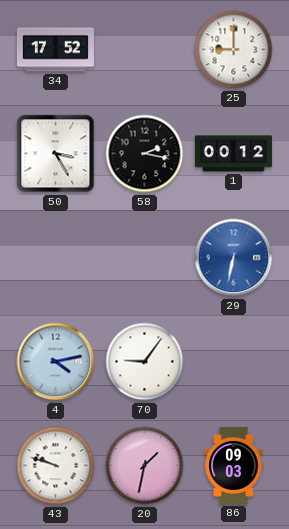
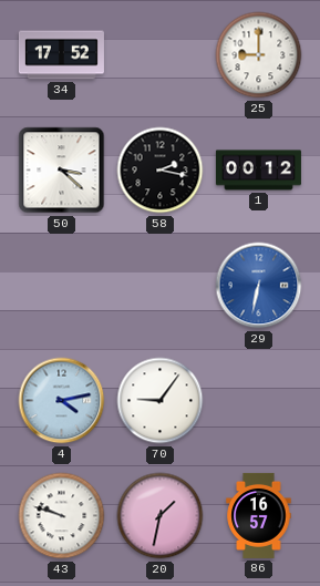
50: 3:25 -> 3:22
86: 09:03 -> 16:57
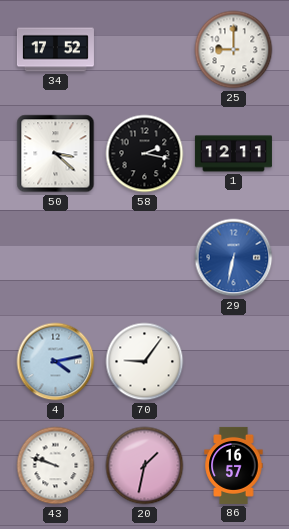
1: 00:12 -> 12:11
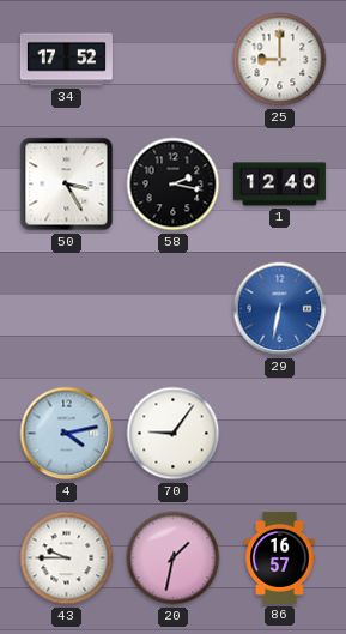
50: 3:22 -> 3:25
1: 12:11 -> 12:40
43: 9:48 -> 9:45
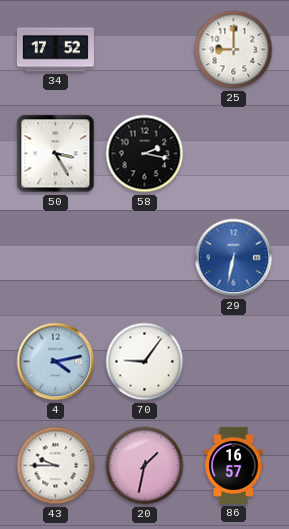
1: 12:40 -> none
